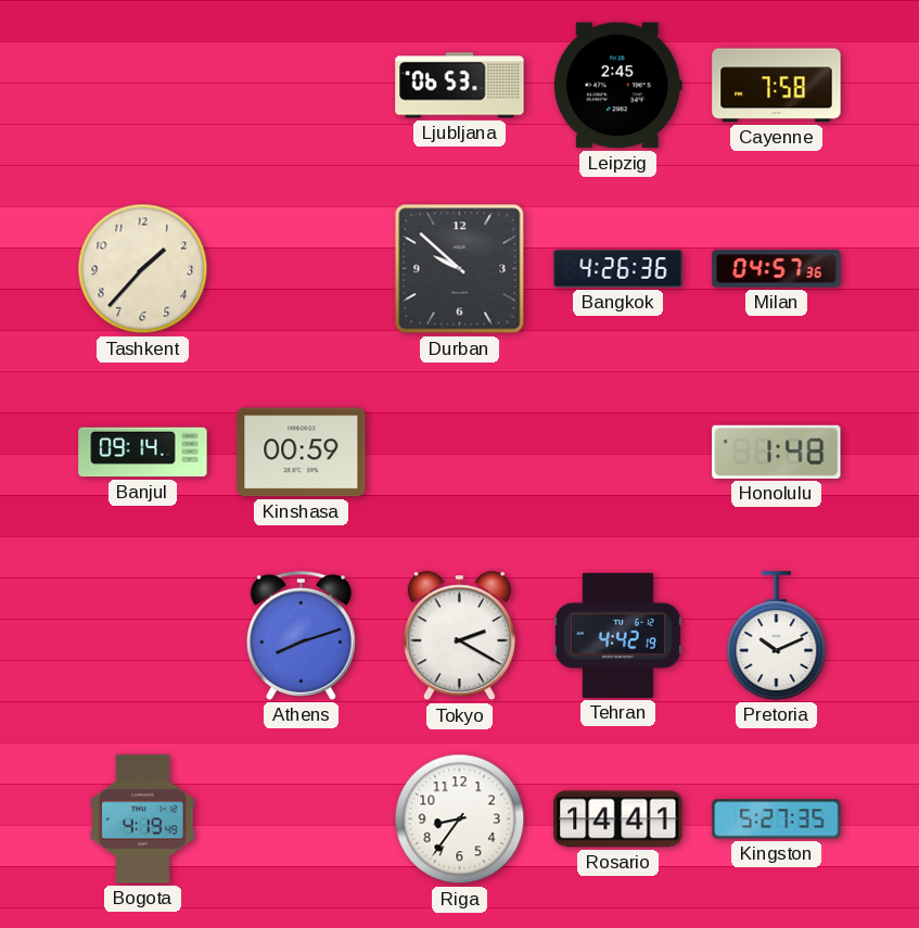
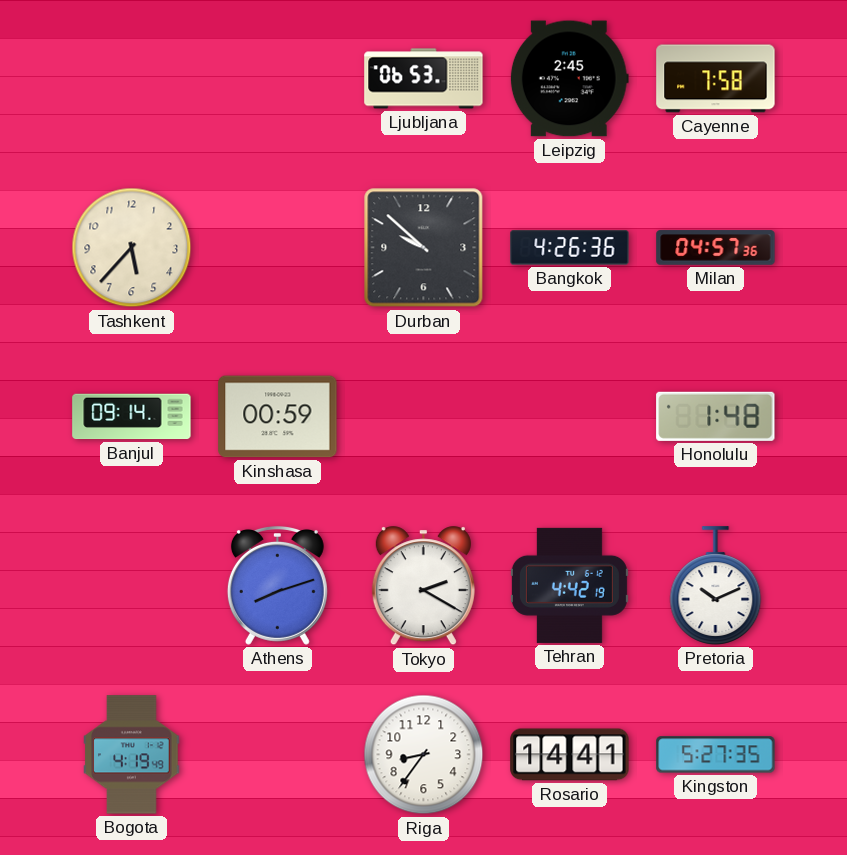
Tashkent: 1:37 -> 5:37
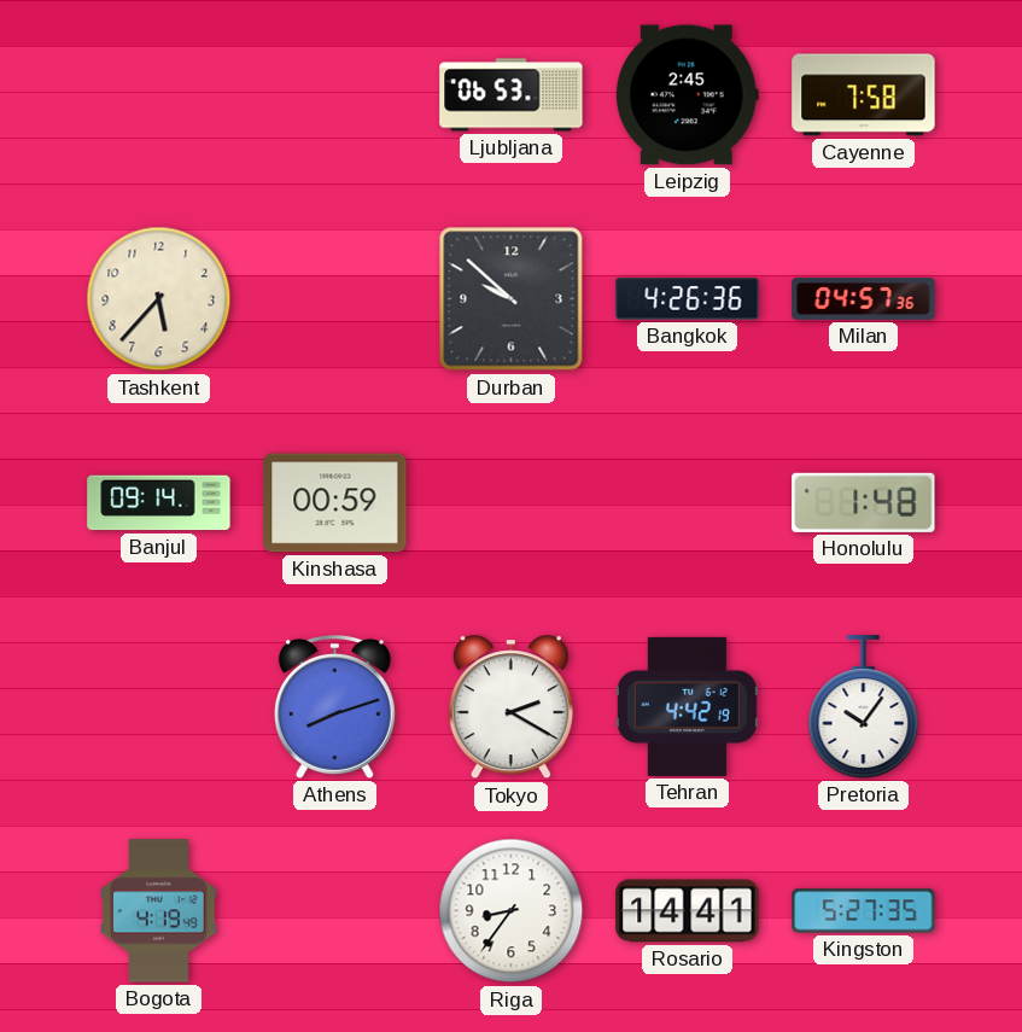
Pretoria: 10:11 -> 10:06
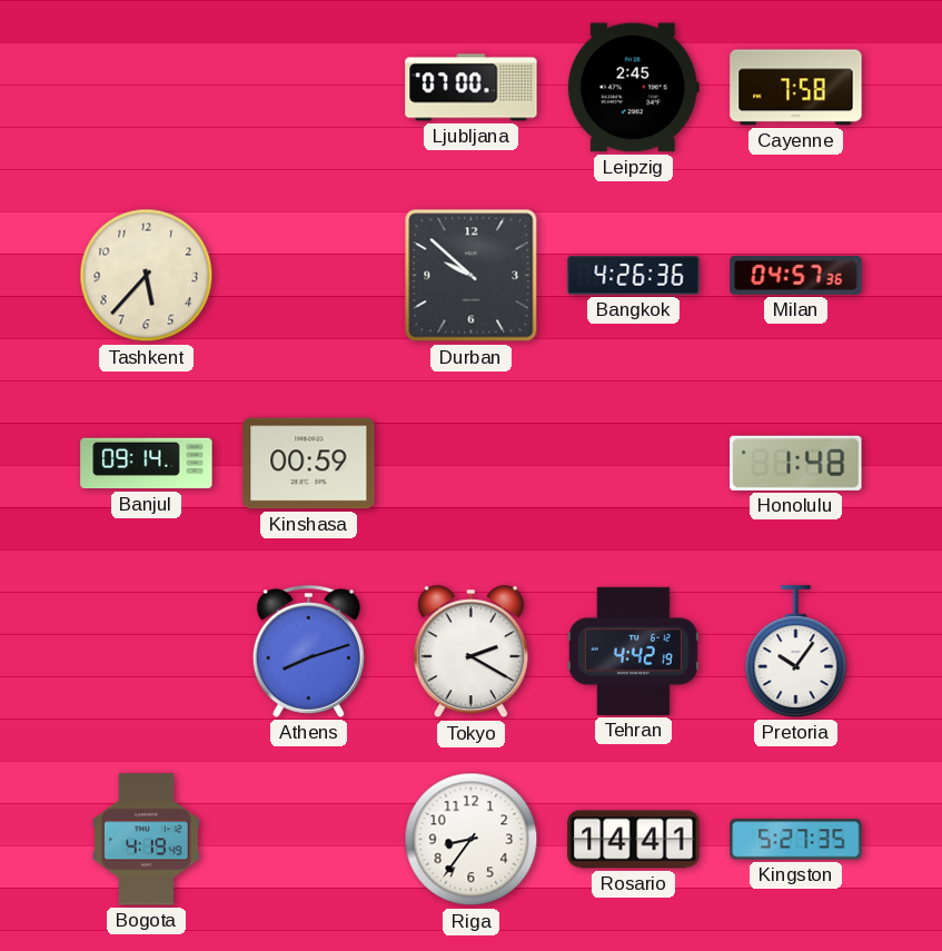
Ljubljana: 06:53 -> 07:00
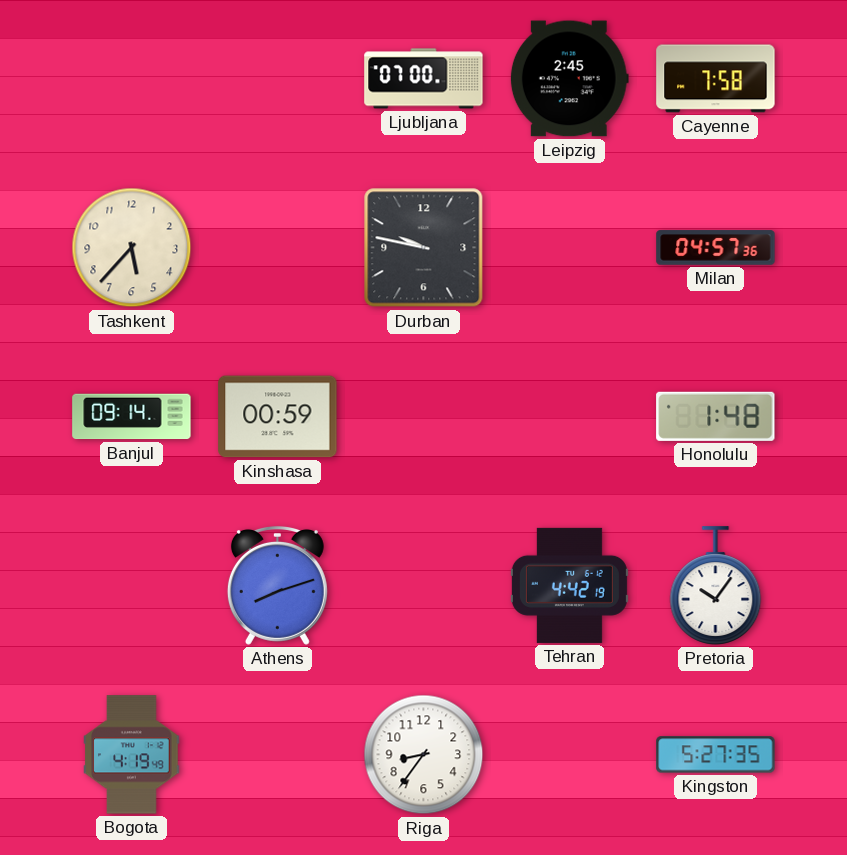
Durban: 9:52 -> 9:47
Bangkok: 4:26 -> none
Tokyo: 2:20 -> none
Rosario: 14:41 -> none
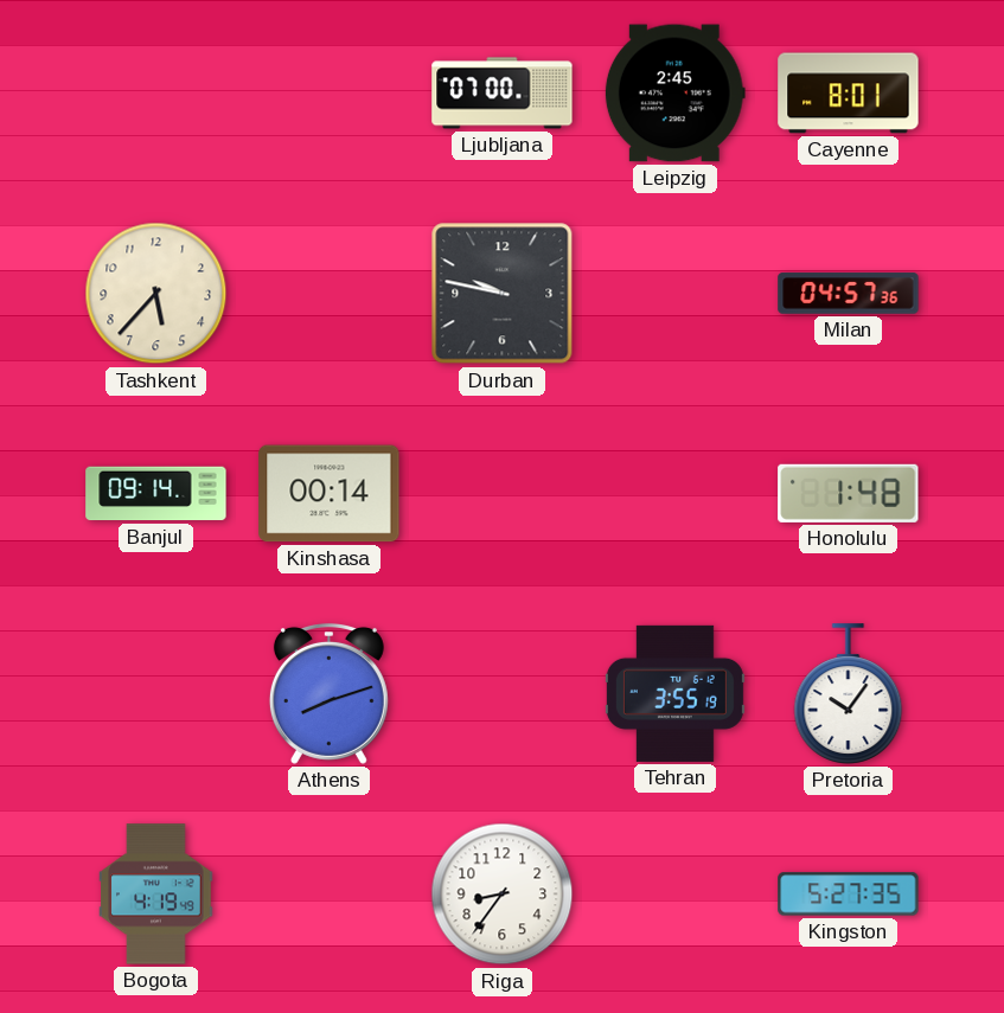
Cayenne: 7:58 -> 8:01
Kinshasa: 00:59 -> 00:14
Tehran: 4:42 -> 3:55
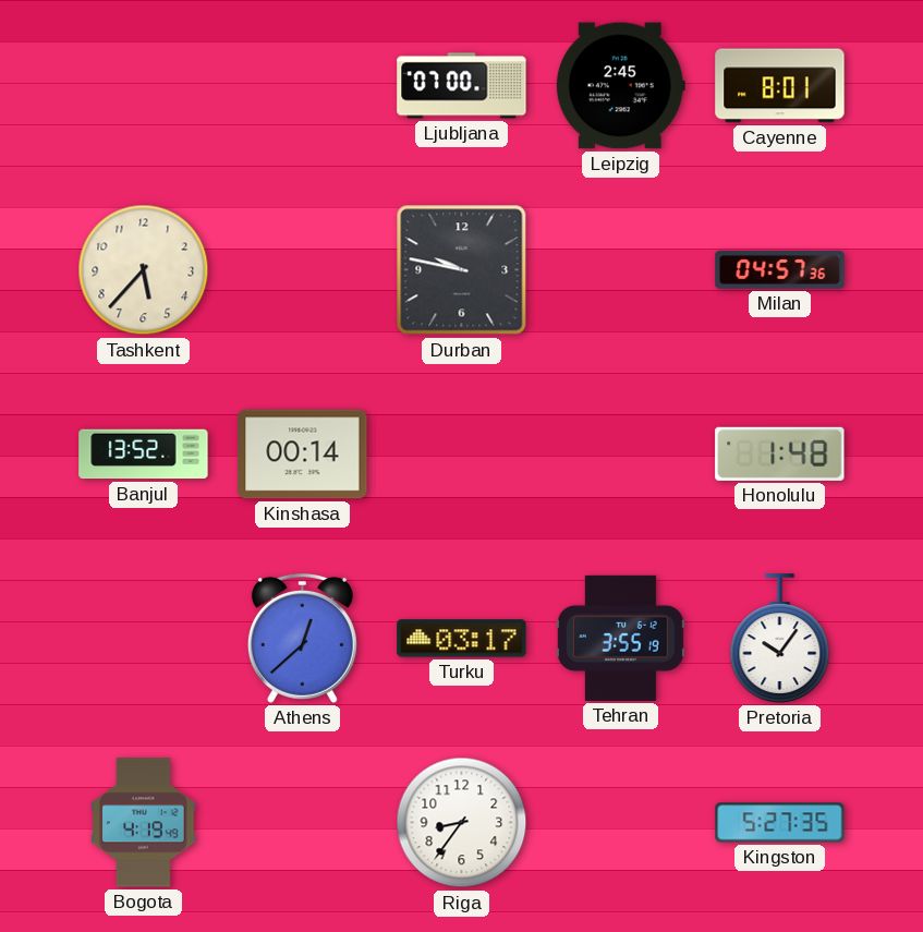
Banjul: 09:14 -> 13:52
Athens: 8:12 -> 12:38
Turku: none -> 03:17
